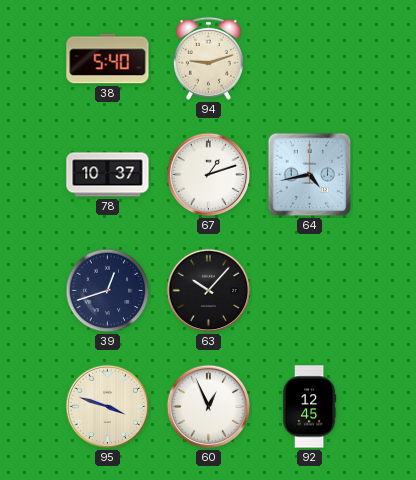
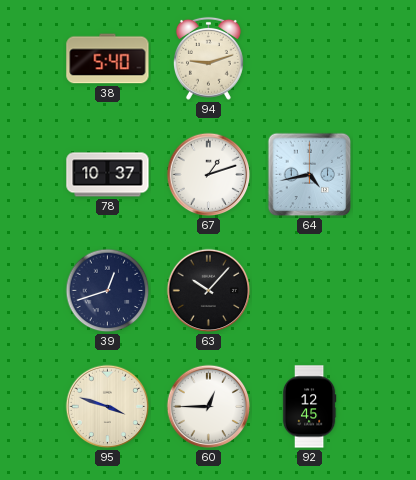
60: 12:56 -> 12:45
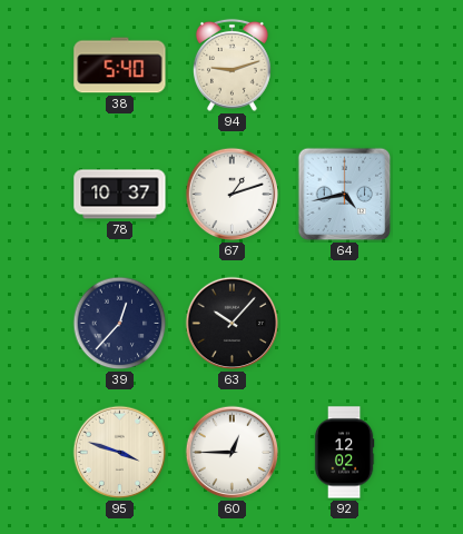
39: 12:42 -> 12:37
92: 12:45 -> 12:02
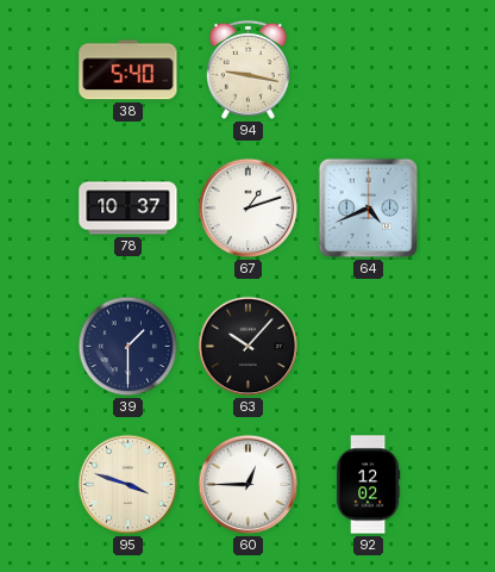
94: 9:12 -> 9:17
64: 4:43 -> 4:41
39: 12:37 -> 1:30
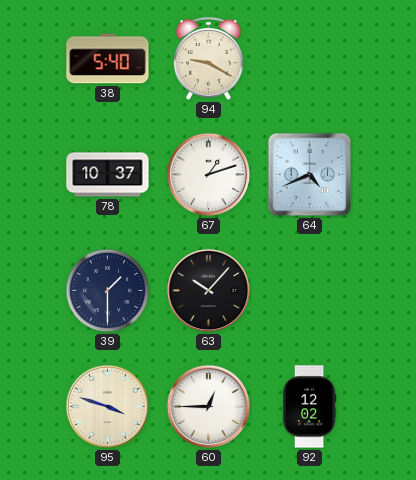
94: 9:17 -> 9:20
